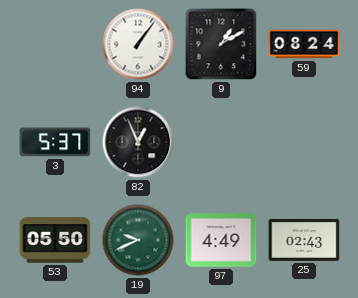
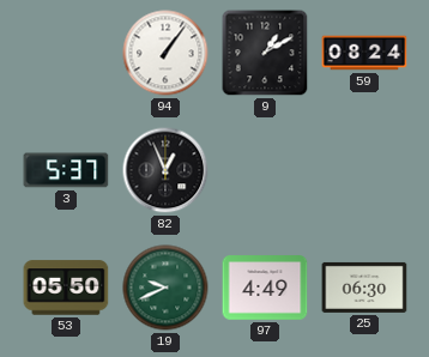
25: 02:43 -> 06:30
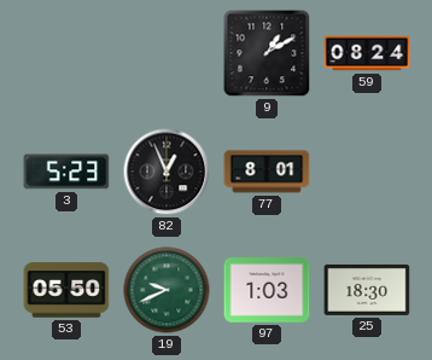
94: 1:06 -> none
3: 5:37 -> 5:23
77: none -> 8:01
97: 4:49 -> 1:03
25: 06:30 -> 18:30
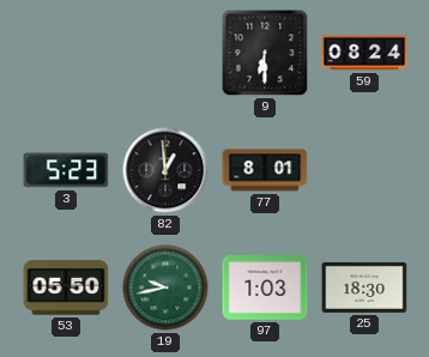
9: 1:10 -> 6:30
82: 12:56 -> 12:59
19: 9:41 -> 9:43
